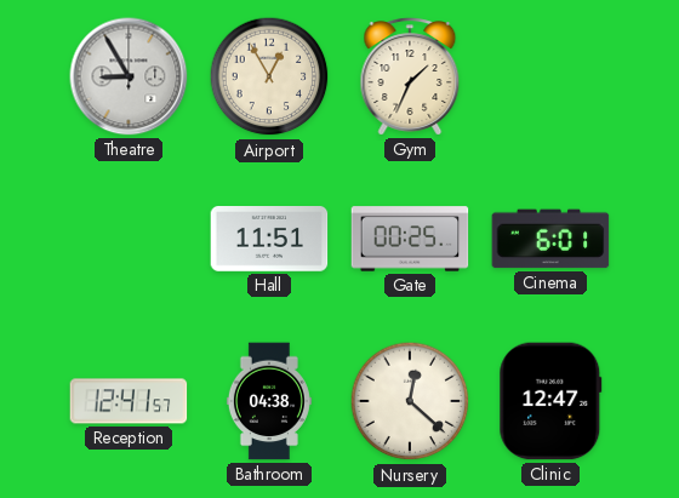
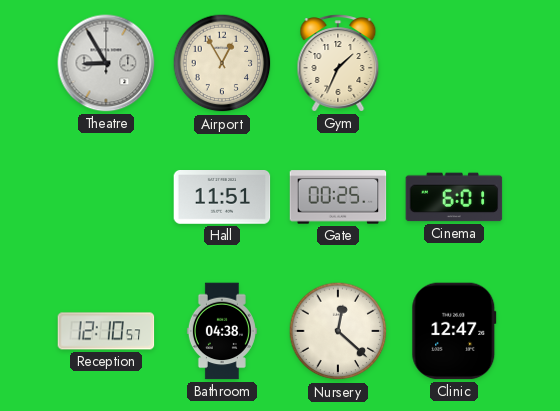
Reception: 12:41 -> 12:10
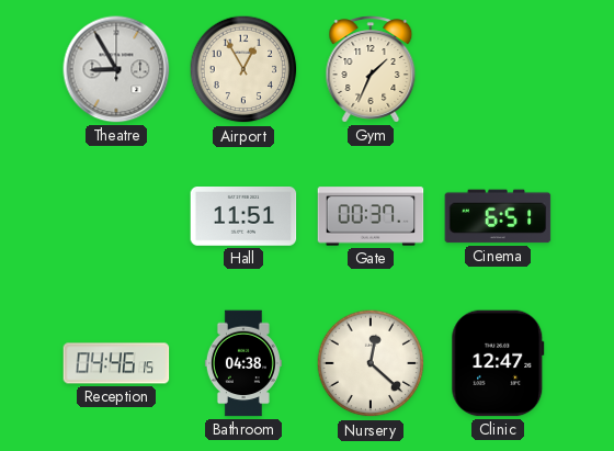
Gate: 00:25 -> 00:37
Cinema: 6:01 -> 6:51
Reception: 12:10 -> 04:46
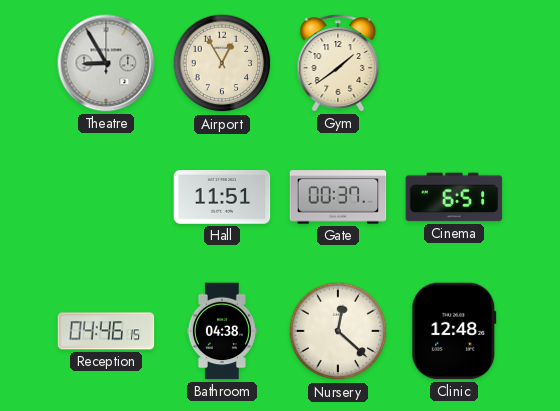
Gym: 1:34 -> 1:39
Clinic: 12:47 -> 12:48
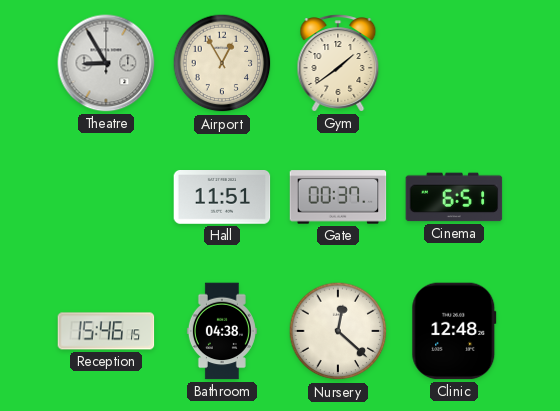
Reception: 04:46 -> 15:46
